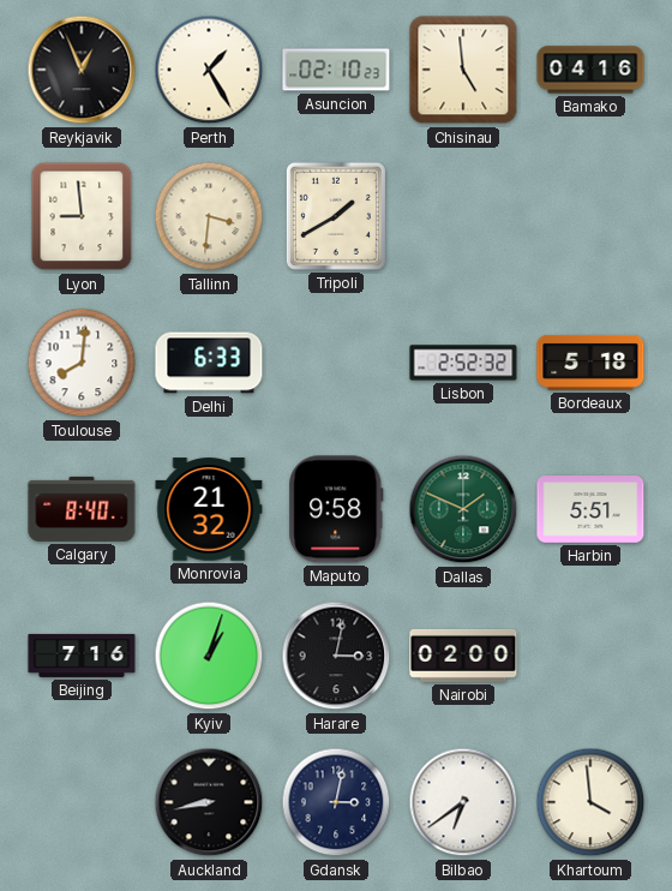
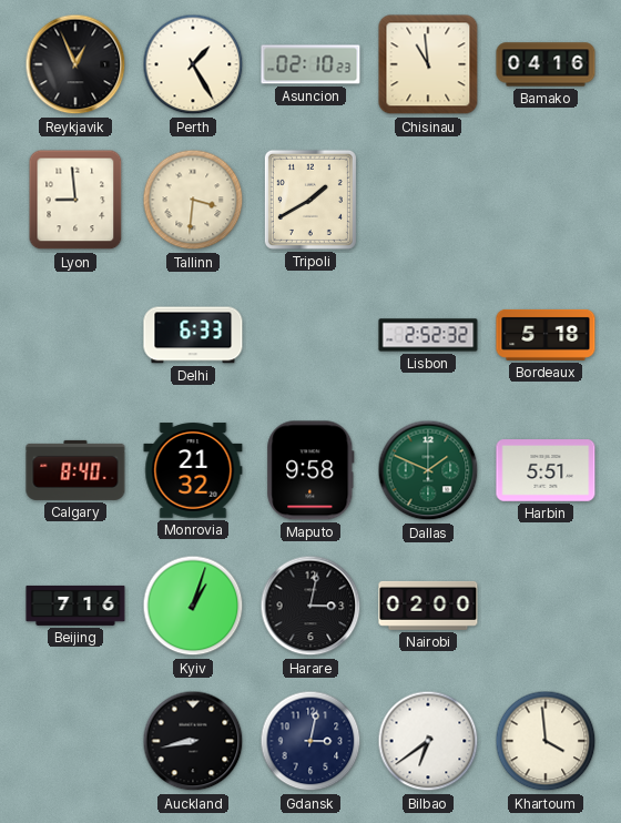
Chisinau: 4:59 -> 10:59
Toulouse: 8:01 -> none
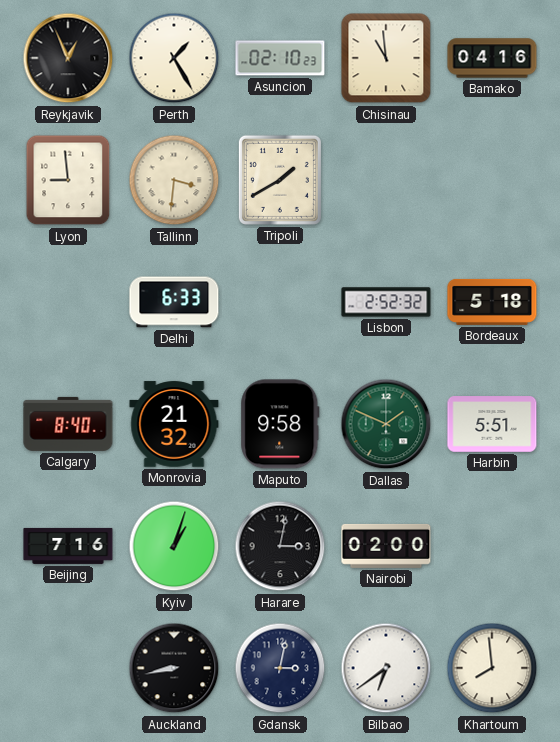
Khartoum: 3:59 -> 7:59
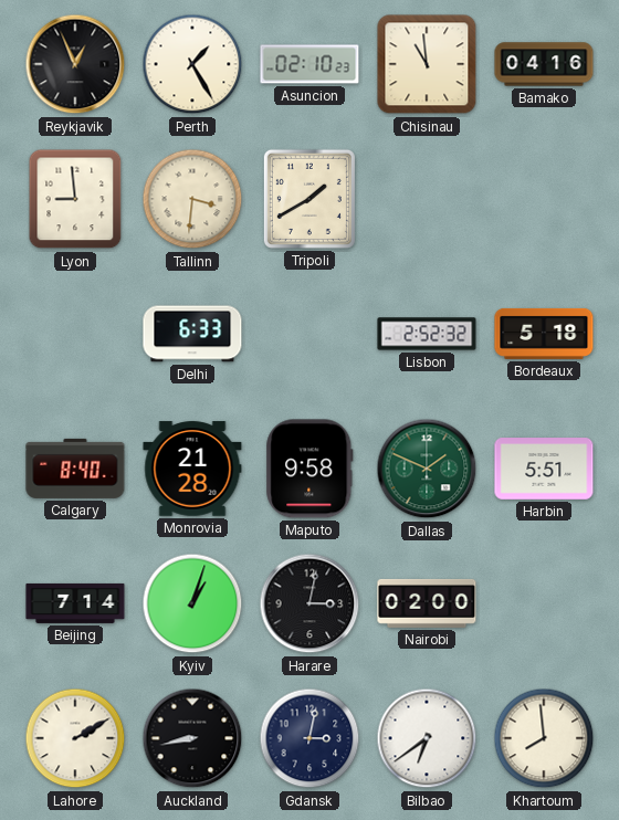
Monrovia: 21:32 -> 21:28
Beijing: 7:16 -> 7:14
Lahore: none -> 2:10
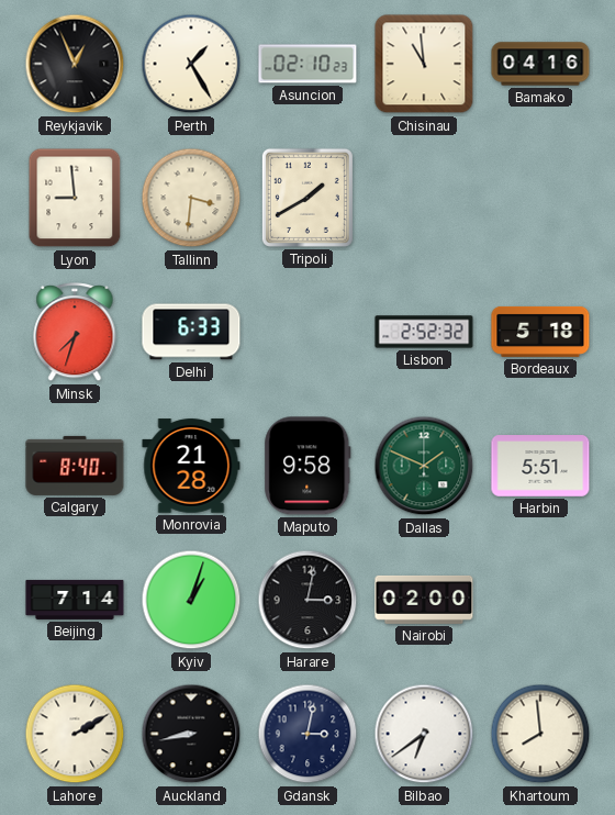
Minsk: none -> 7:33
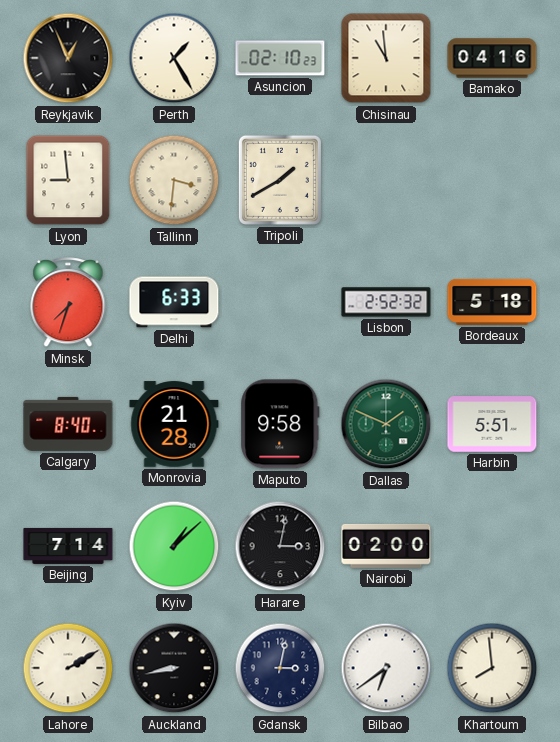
Kyiv: 1:03 -> 1:08
